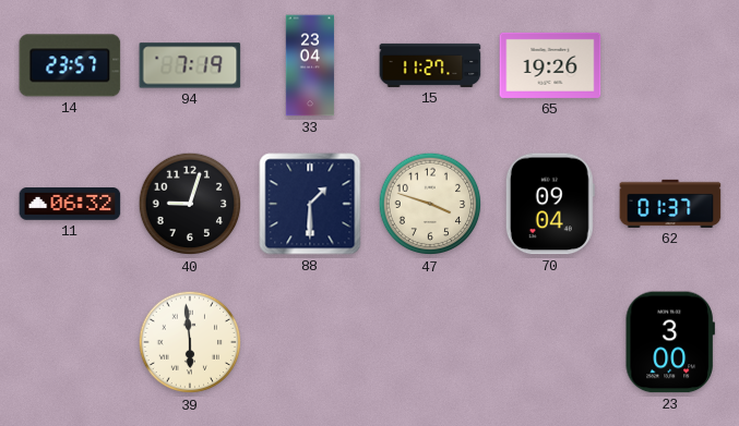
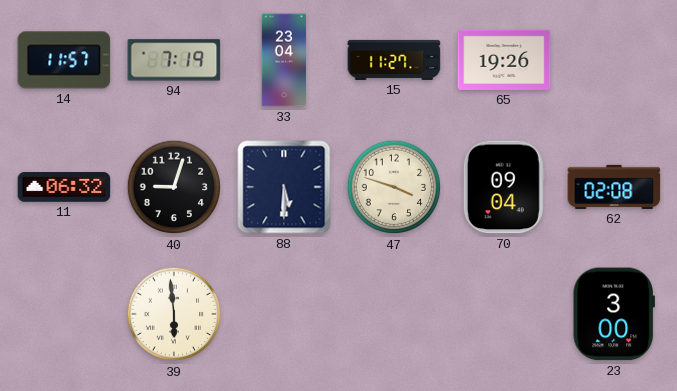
14: 23:57 -> 11:57
88: 1:30 -> 5:30
62: 01:37 -> 02:08
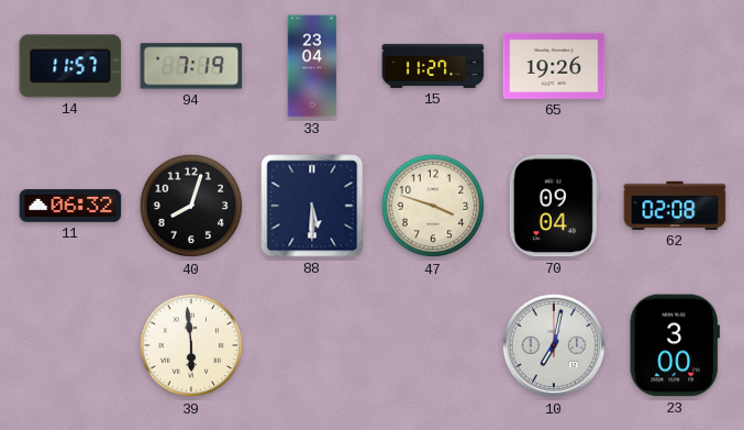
40: 9:03 -> 8:03
10: none -> 7:02
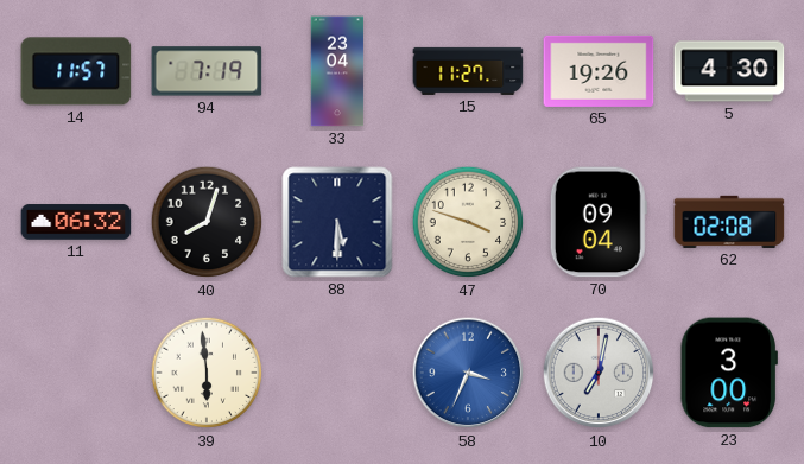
5: none -> 4:30
58: none -> 3:34
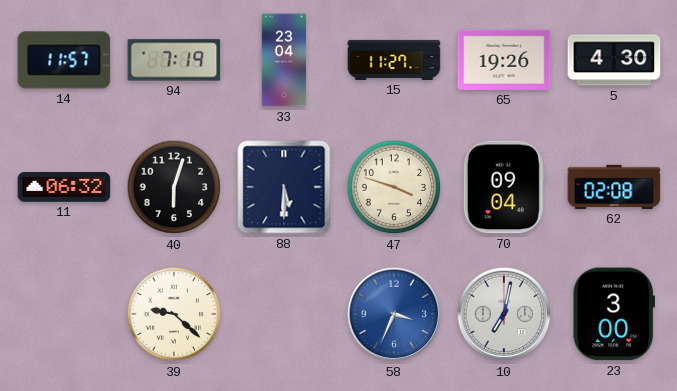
40: 8:03 -> 6:03
39: 5:59 -> 9:22
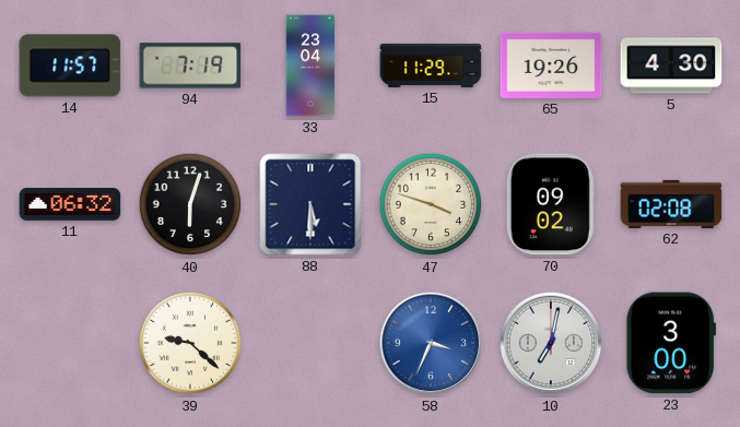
15: 11:27 -> 11:29
70: 09:04 -> 09:02
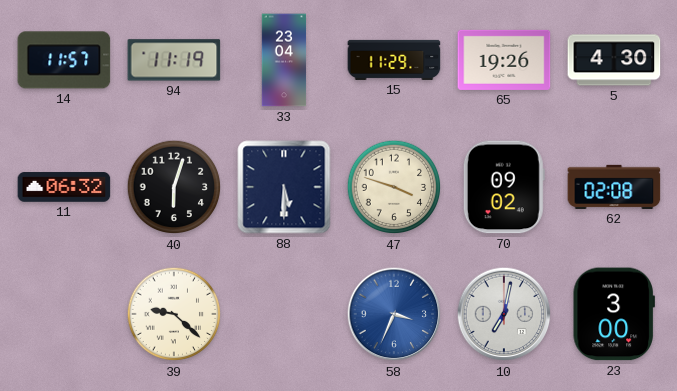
94: 7:19 -> 11:19
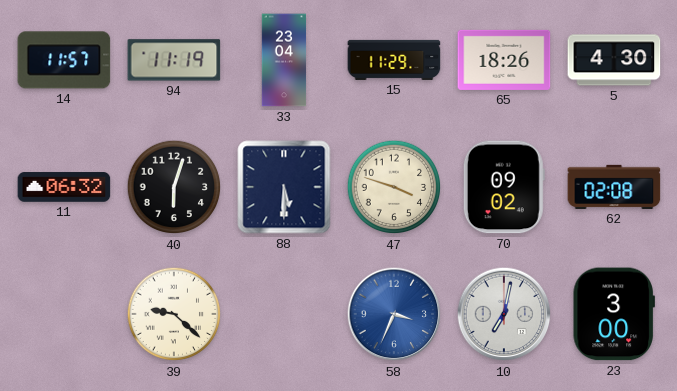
65: 19:26 -> 18:26
